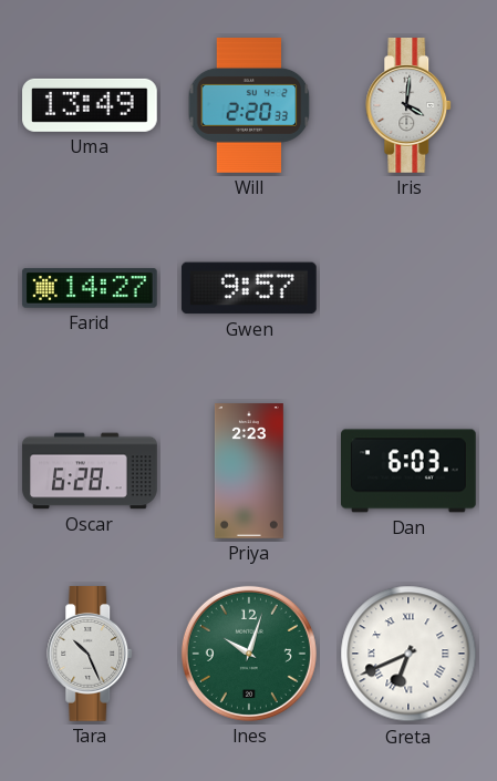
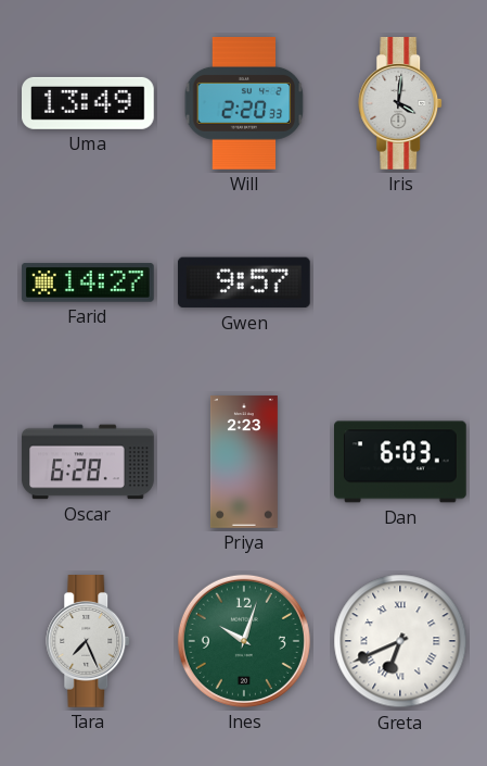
Tara: 10:26 -> 7:26
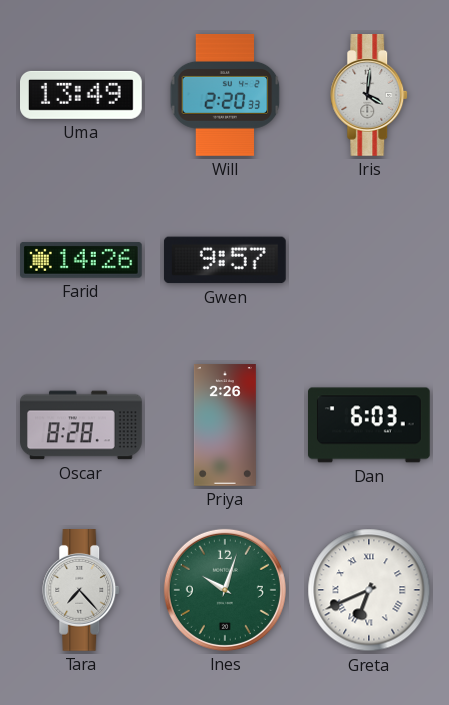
Farid: 14:27 -> 14:26
Oscar: 6:28 -> 8:28
Priya: 2:23 -> 2:26
Tara: 7:26 -> 7:23
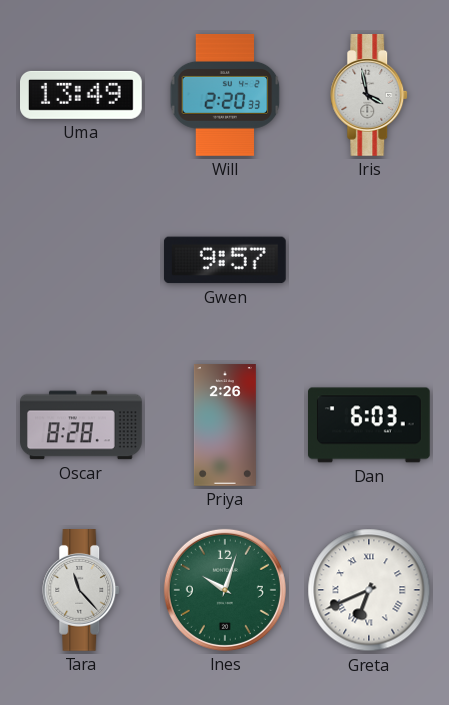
Iris: 4:01 -> 3:58
Farid: 14:26 -> none
Tara: 7:23 -> 11:23
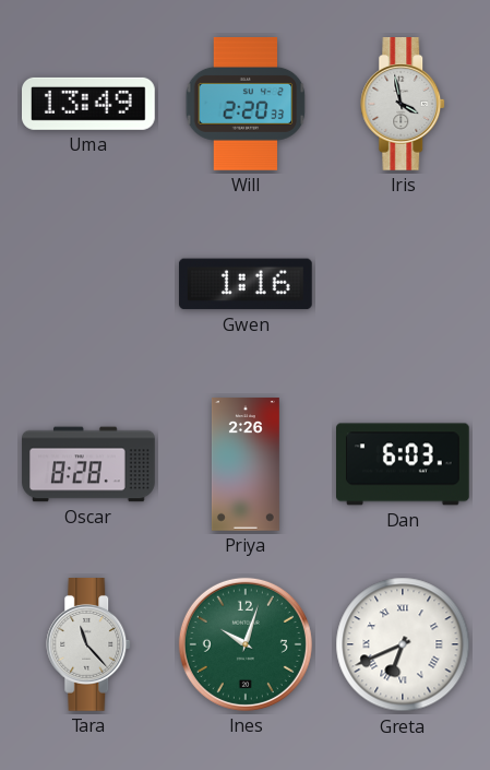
Gwen: 9:57 -> 1:16
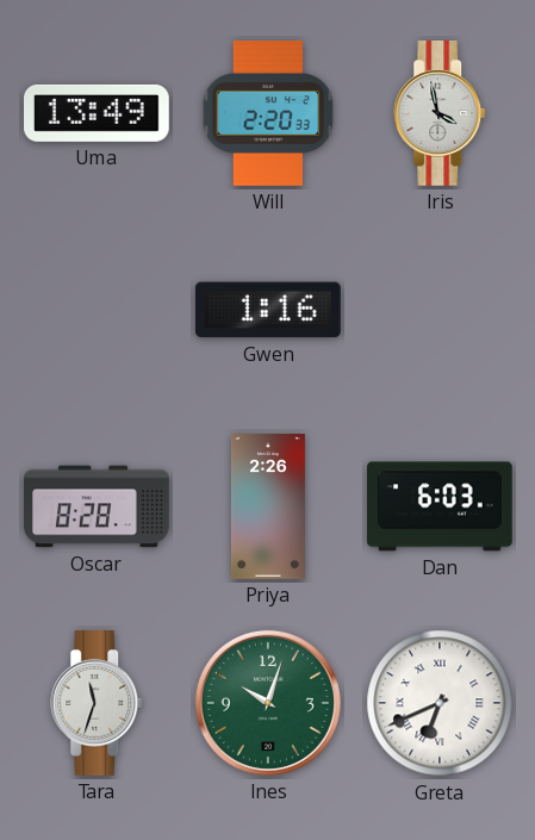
Tara: 11:23 -> 11:33
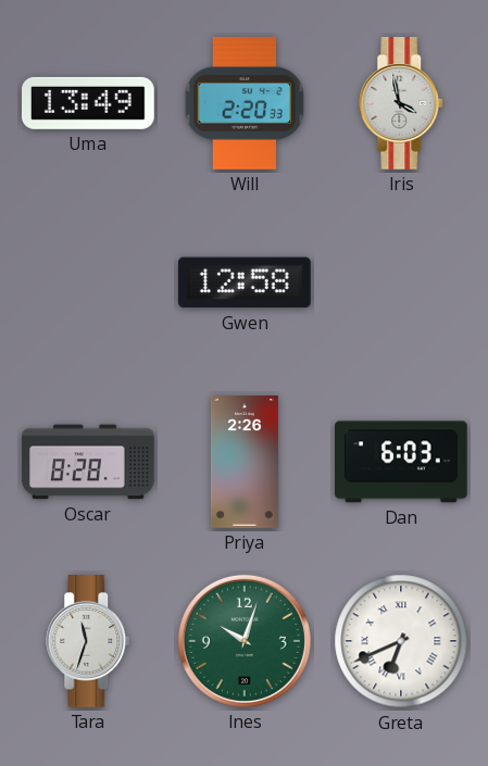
Gwen: 1:16 -> 12:58
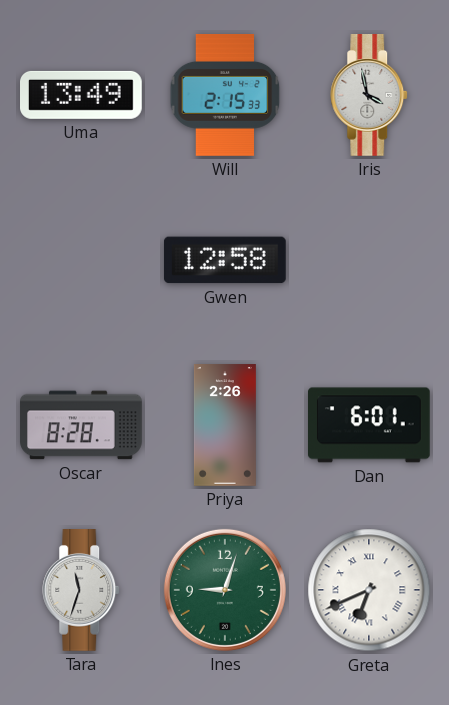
Will: 2:20 -> 2:15
Dan: 6:03 -> 6:01
Ines: 10:03 -> 9:03
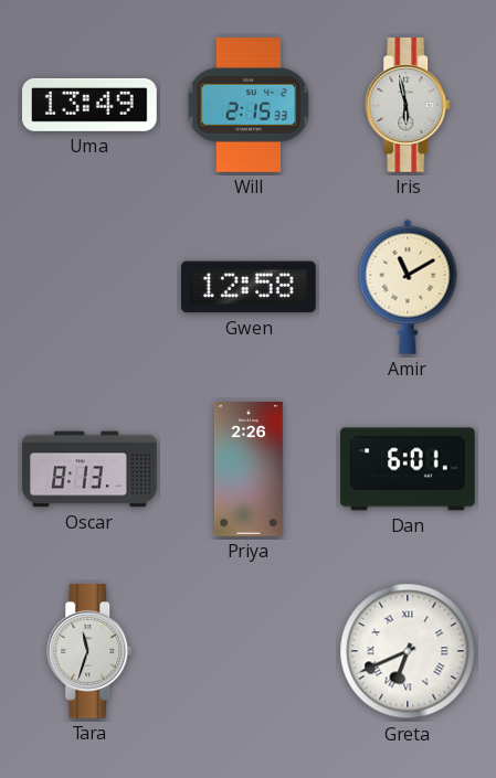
Iris: 3:58 -> 5:58
Amir: none -> 11:10
Oscar: 8:28 -> 8:13
Ines: 9:03 -> none
